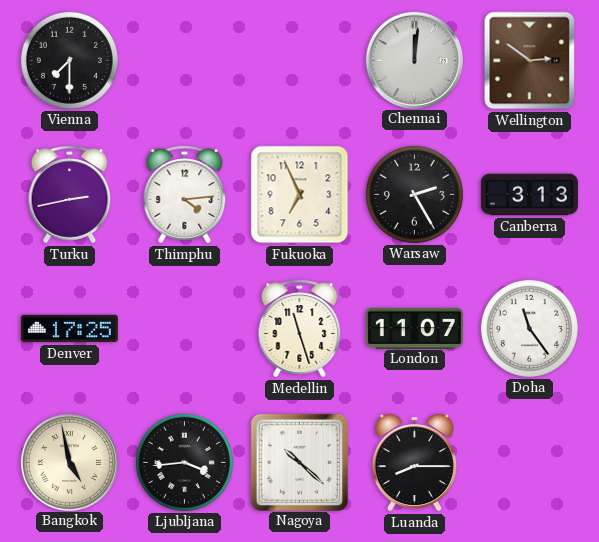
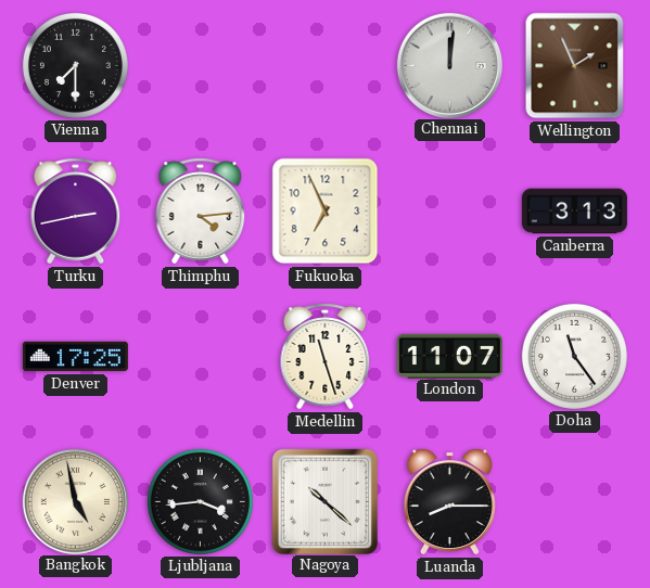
Wellington: 2:51 -> 1:56
Warsaw: 2:25 -> none
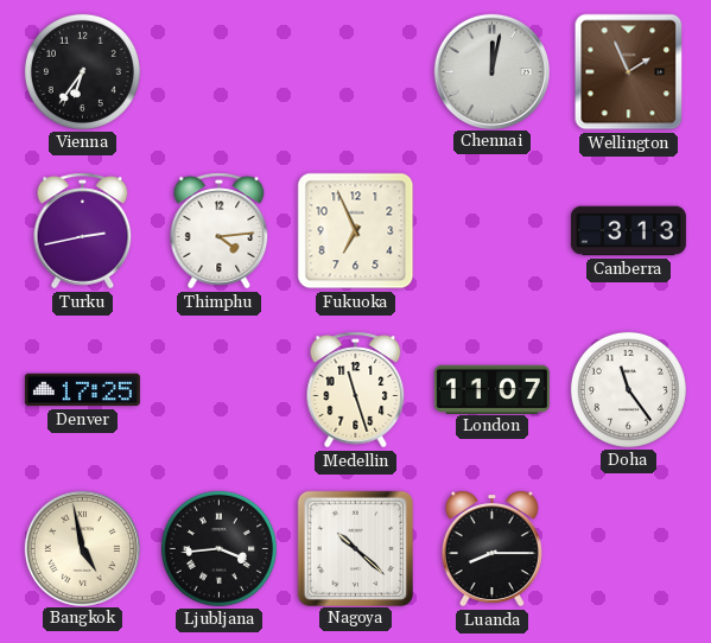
Vienna: 7:30 -> 6:36
Chennai: 12:01 -> 12:02
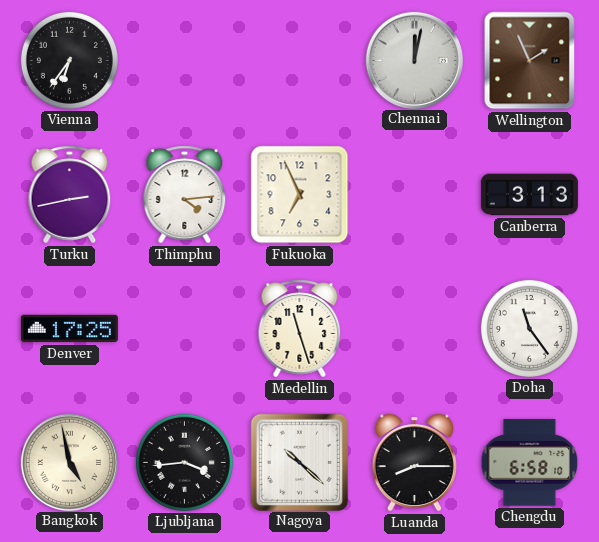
London: 11:07 -> none
Chengdu: none -> 6:58
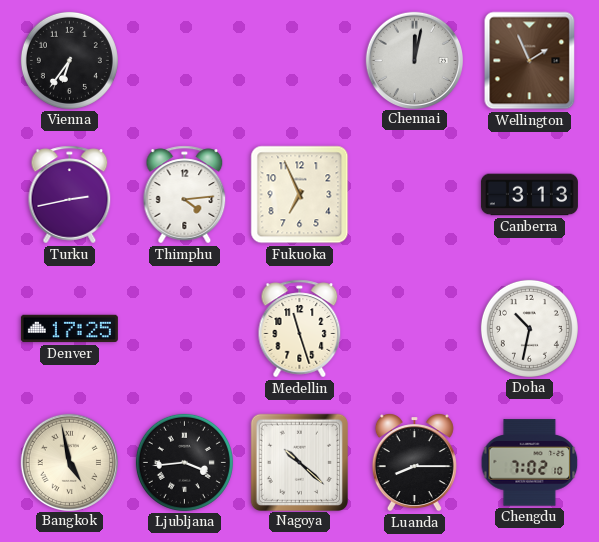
Doha: 11:24 -> 10:32
Chengdu: 6:58 -> 7:02
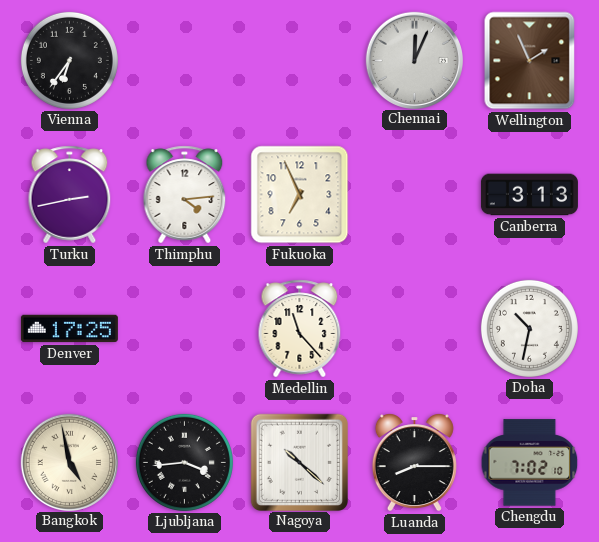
Chennai: 12:02 -> 12:04
Medellin: 11:27 -> 11:23
